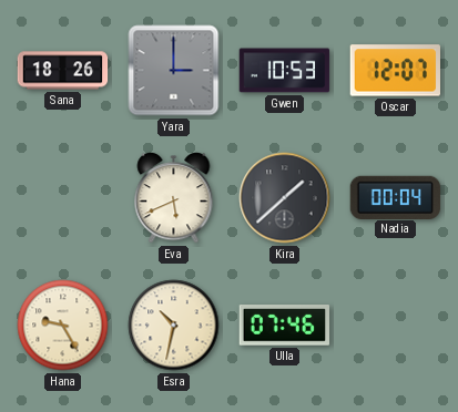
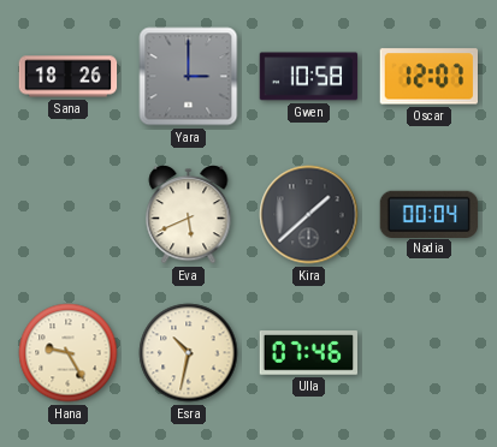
Gwen: 10:53 -> 10:58
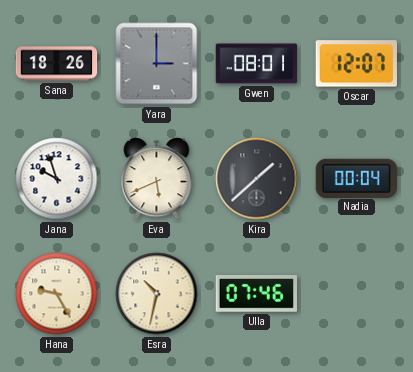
Gwen: 10:58 -> 08:01
Jana: none -> 9:57
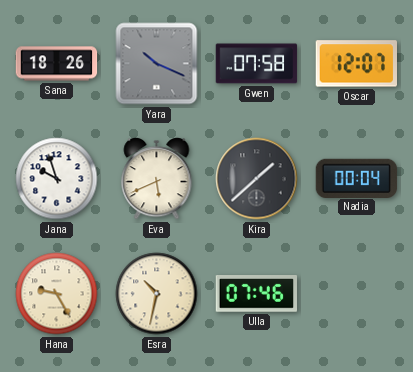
Yara: 3:00 -> 10:19
Gwen: 08:01 -> 07:58
